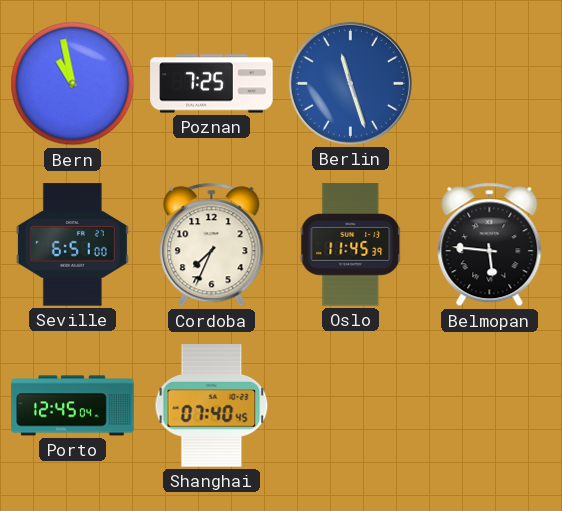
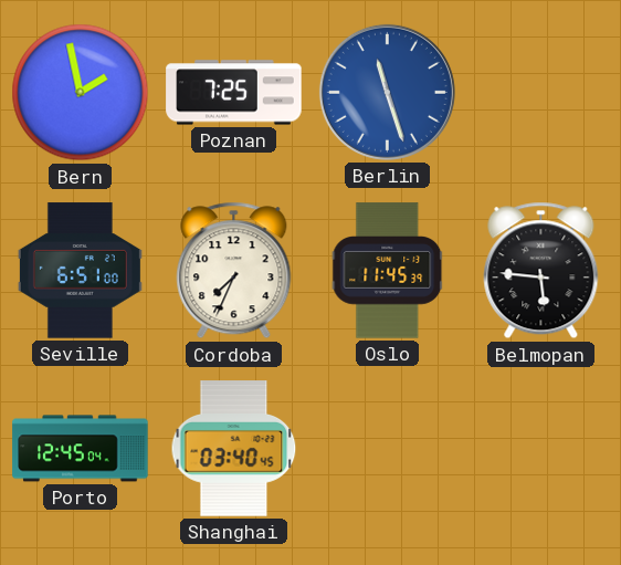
Bern: 10:58 -> 1:58
Shanghai: 07:40 -> 03:40
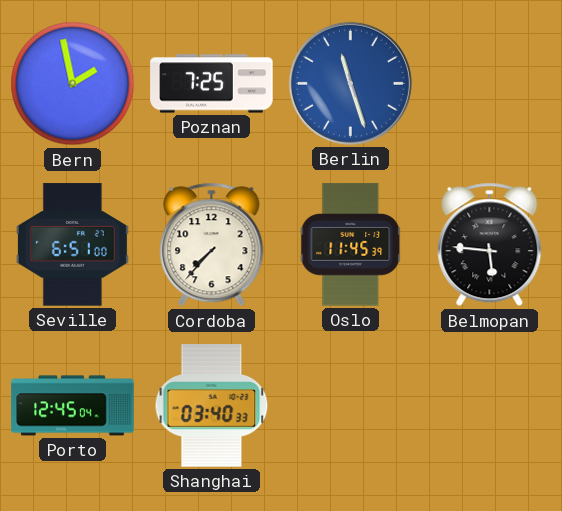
Cordoba: 7:34 -> 7:37
Shanghai: 03:40:45 -> 03:40:33
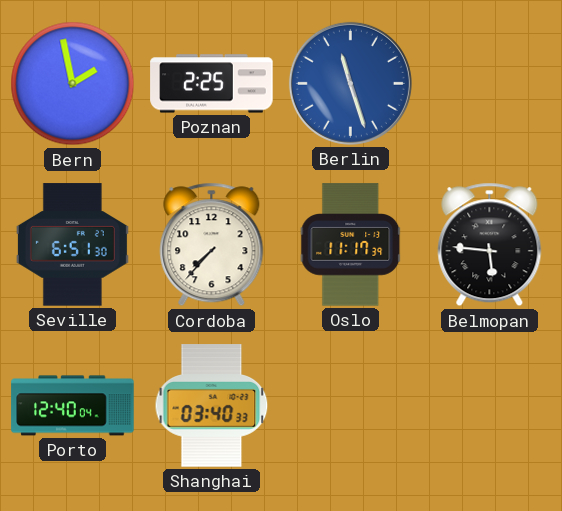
Poznan: 7:25 -> 2:25
Seville: 6:51:00 -> 6:51:30
Oslo: 11:45 -> 11:17
Porto: 12:45 -> 12:40
